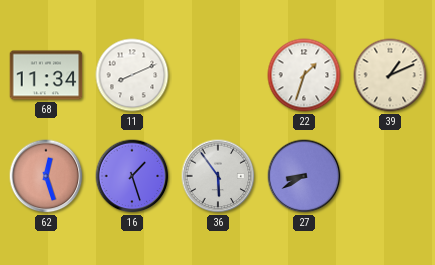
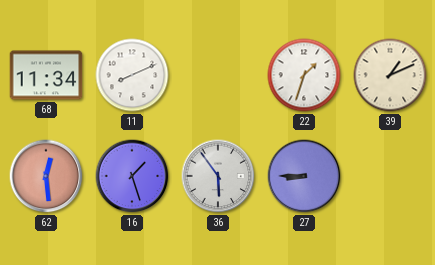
62: 12:27 -> 12:29
27: 8:40 -> 8:45
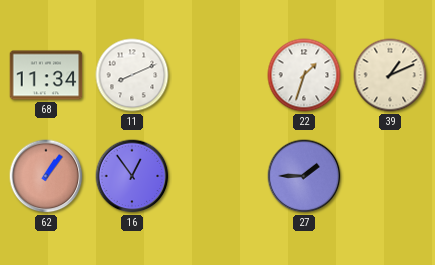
62: 12:29 -> 1:06
16: 1:27 -> 12:54
36: 5:54 -> none
27: 8:45 -> 1:45
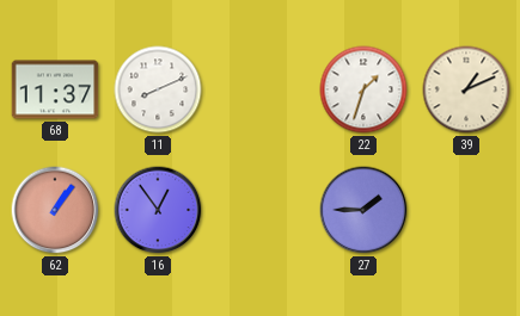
68: 11:34 -> 11:37
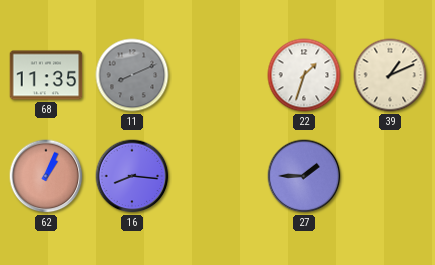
68: 11:37 -> 11:35
11 dial: white -> grey
62: 1:06 -> 1:04
16: 12:54 -> 8:16
